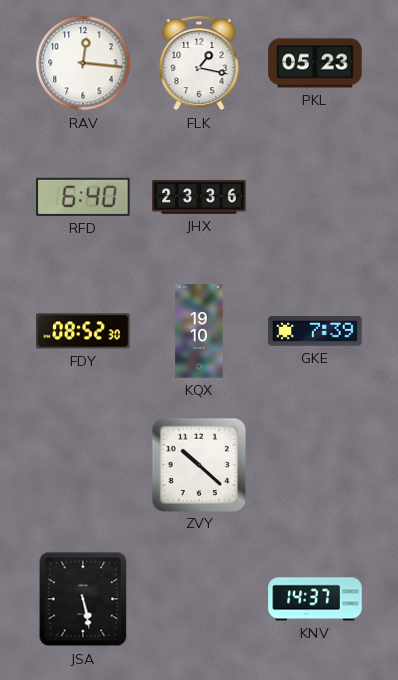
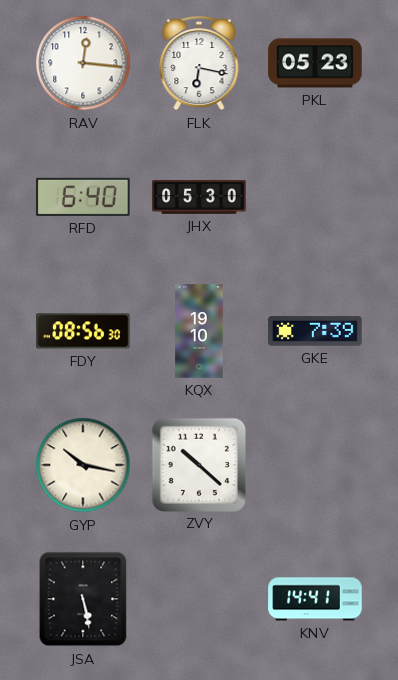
FLK: 1:17 -> 6:17
JHX: 23:36 -> 05:30
FDY: 08:52 -> 08:56
GYP: none -> 10:17
KNV: 14:37 -> 14:41
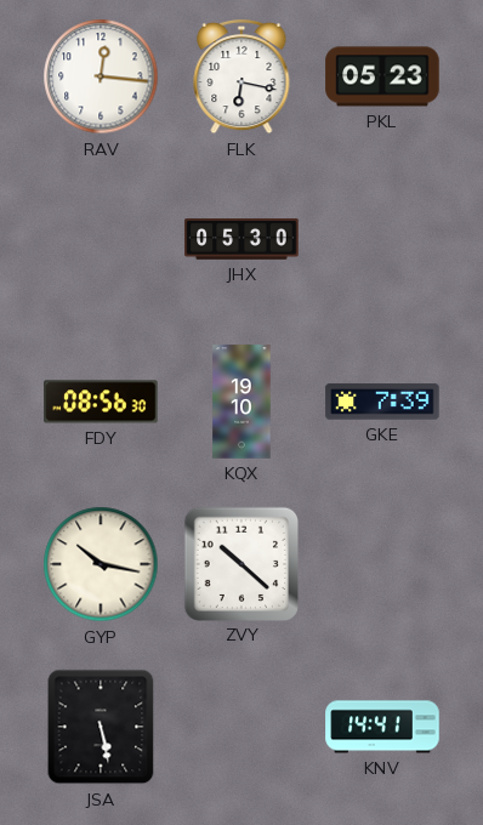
RFD: 6:40 -> none
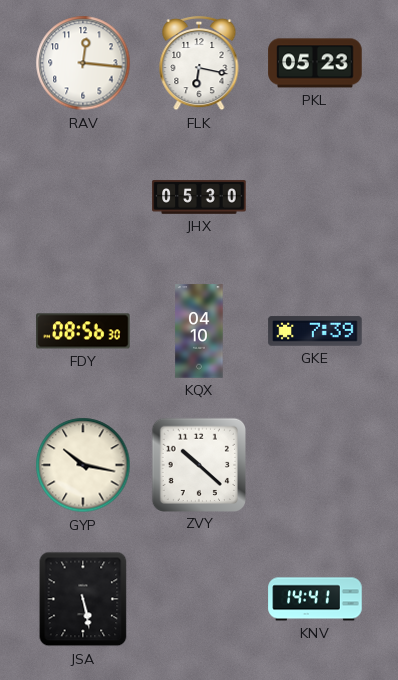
KQX: 19:10 -> 04:10
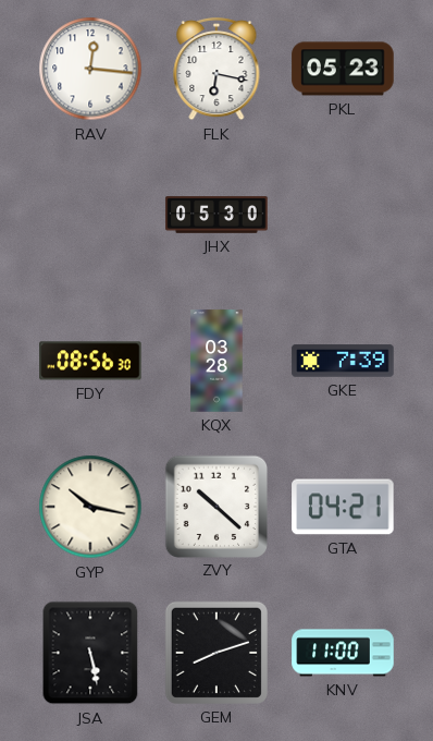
KQX: 04:10 -> 03:28
GTA: none -> 04:21
GEM: none -> 8:12
KNV: 14:41 -> 11:00
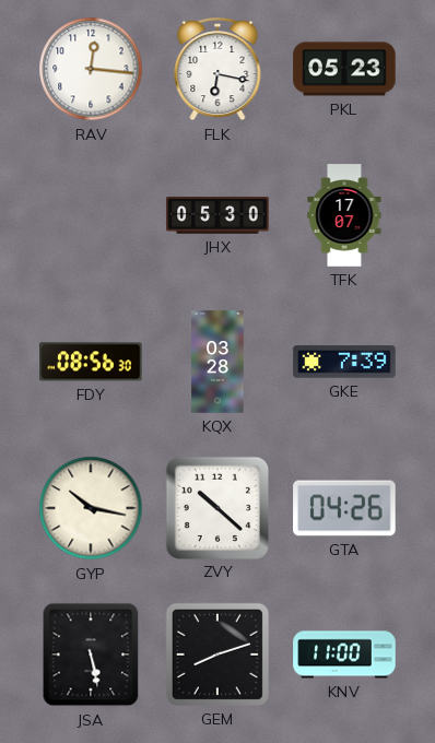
TFK: none -> 17:07
GTA: 04:21 -> 04:26
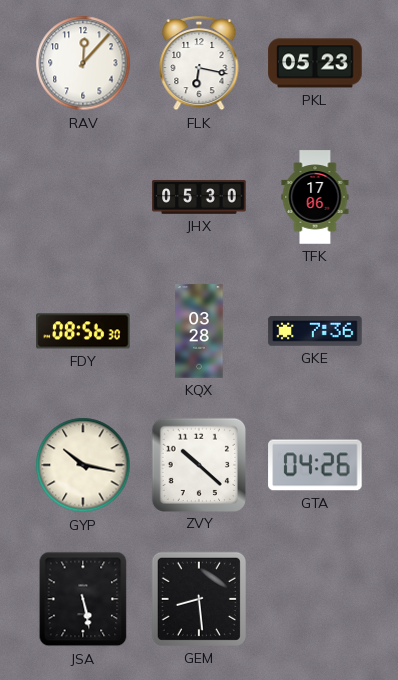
RAV: 12:16 -> 12:07
TFK: 17:07 -> 17:06
GKE: 7:39 -> 7:36
GEM: 8:12 -> 8:29
KNV: 11:00 -> none
